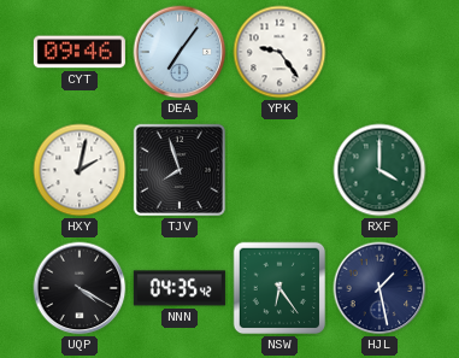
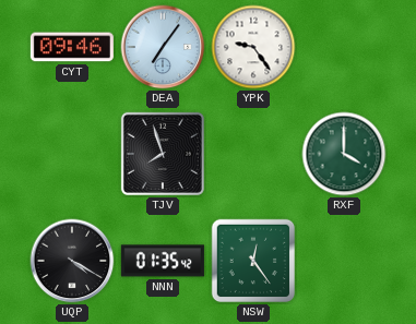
HXY: 2:02 -> none
NNN: 04:35 -> 01:35
NSW: 6:24 -> 12:24
HJL: 1:28 -> none
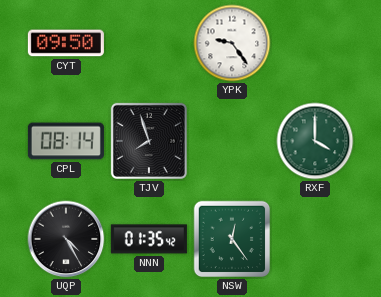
CYT: 09:46 -> 09:50
DEA: 7:06 -> none
CPL: none -> 08:14
UQP: 4:20 -> 4:25
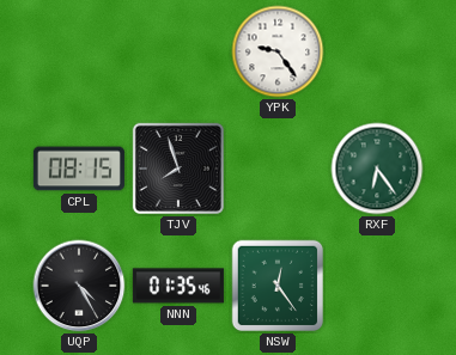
CYT: 09:50 -> none
CPL: 08:14 -> 08:15
RXF: 4:00 -> 6:24
NNN: 01:35:42 -> 01:35:46
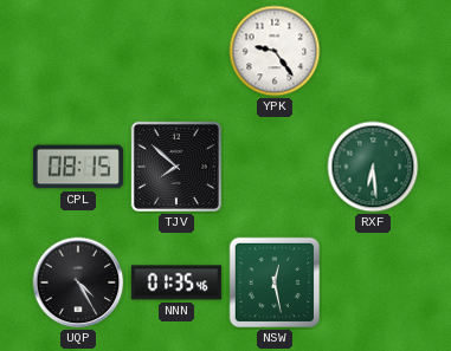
TJV: 7:57 -> 7:52
RXF: 6:24 -> 6:29
NSW: 12:24 -> 12:28
